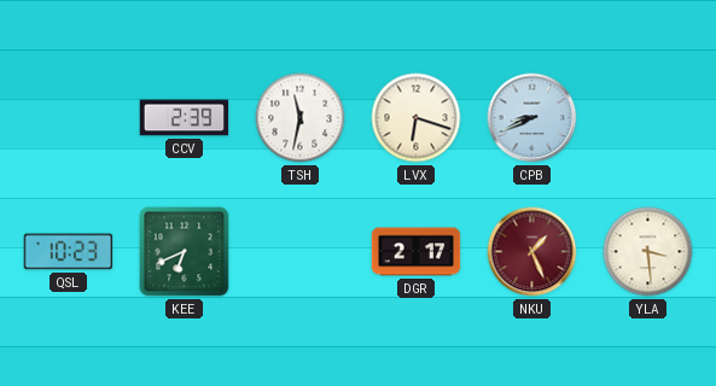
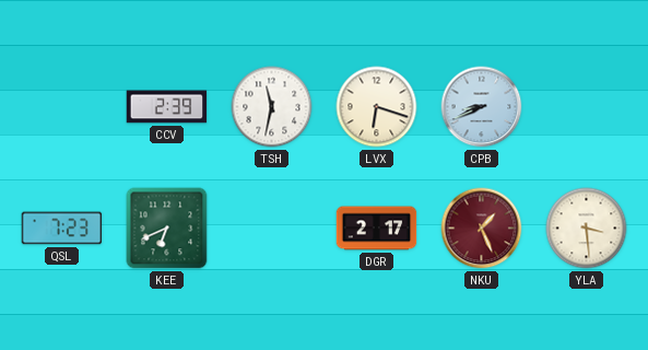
QSL: 10:23 -> 7:23
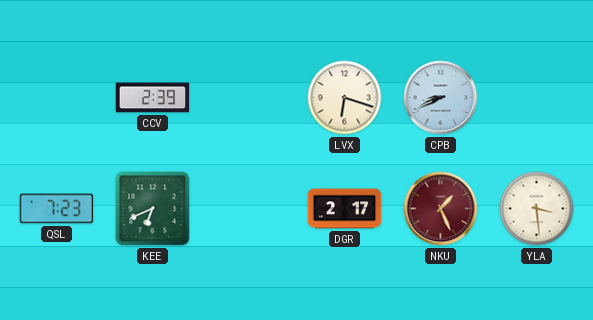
TSH: 11:32 -> none
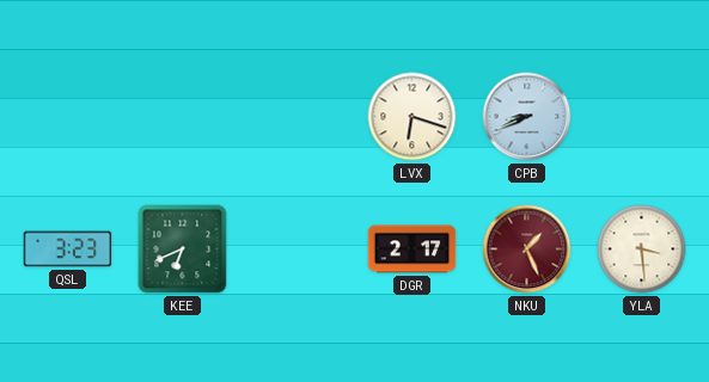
CCV: 2:39 -> none
QSL: 7:23 -> 3:23
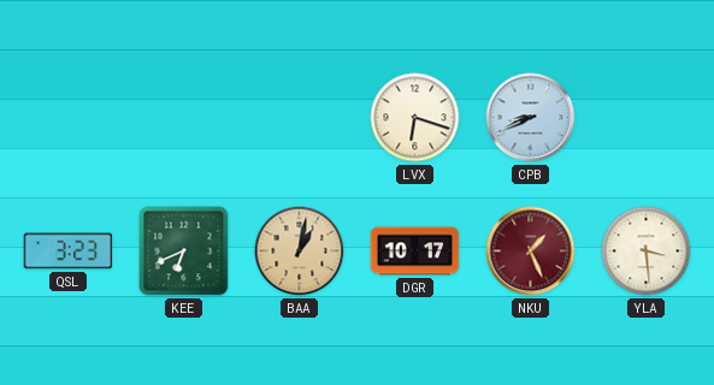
BAA: none -> 1:02
DGR: 2:17 -> 10:17
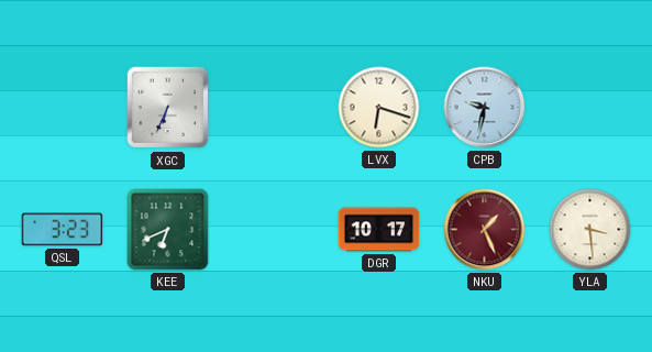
XGC: none -> 6:34
CPB: 8:41 -> 9:32
BAA: 1:02 -> none
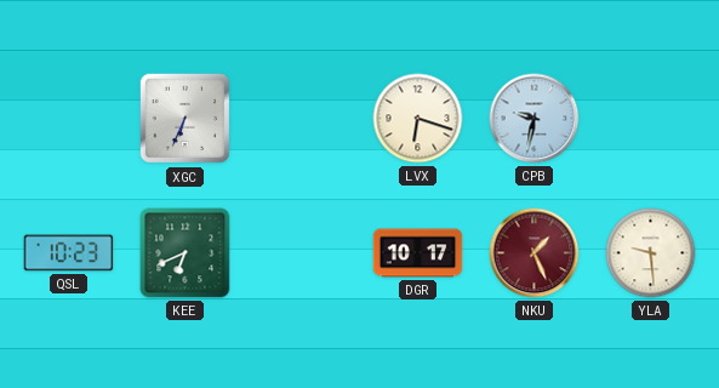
QSL: 3:23 -> 10:23
YLA: 3:29 -> 9:29
